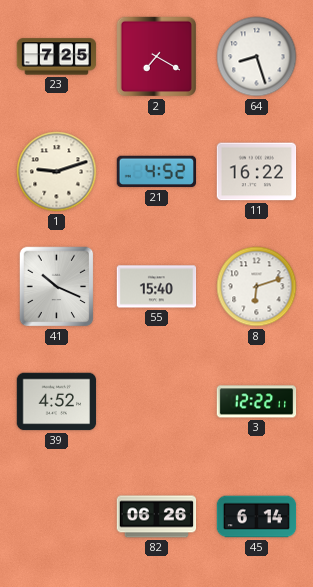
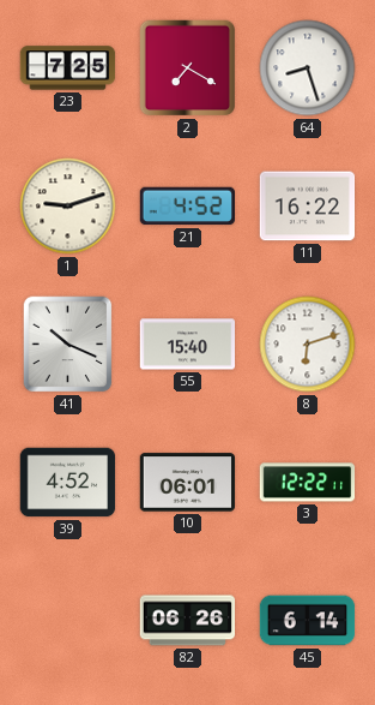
10: none -> 06:01
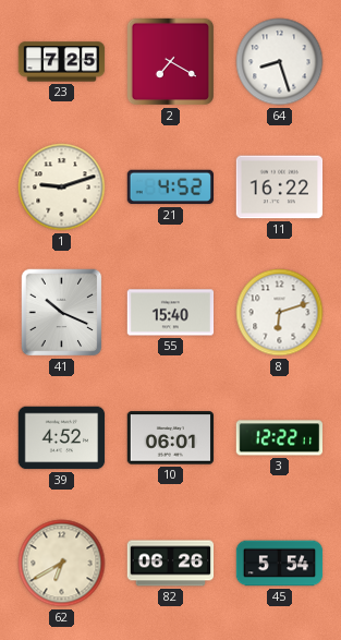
62: none -> 6:40
45: 6:14 -> 5:54
